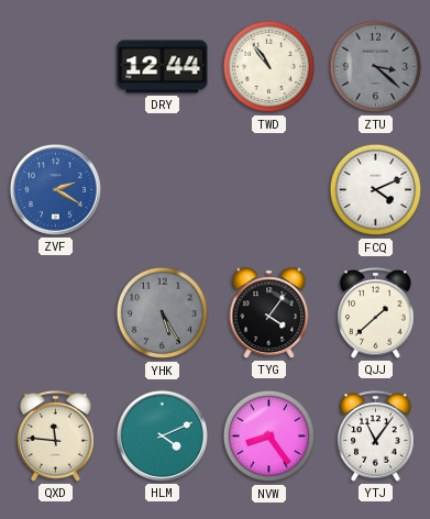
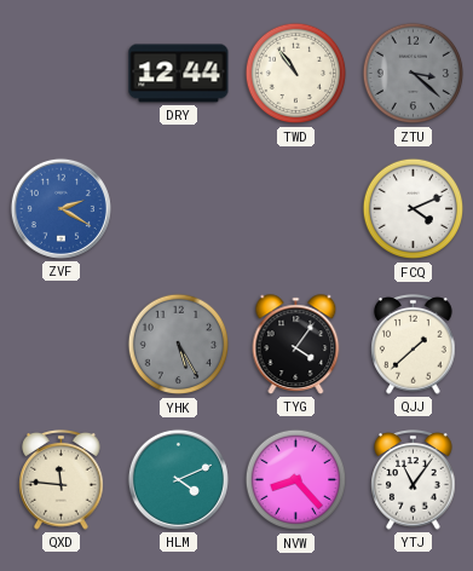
NVW: 8:24 -> 8:23
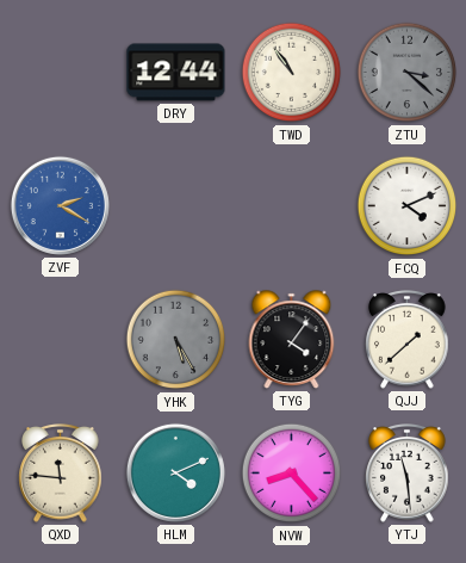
YTJ: 11:06 -> 11:29
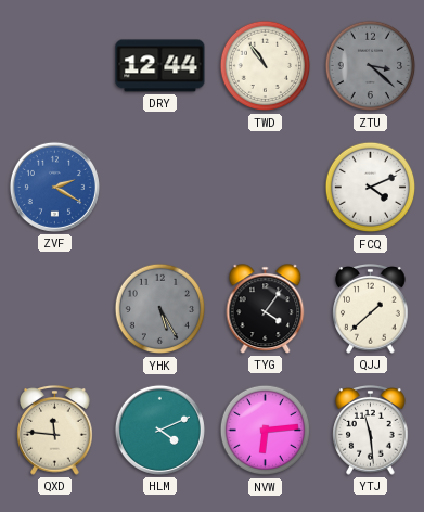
NVW: 8:23 -> 6:14
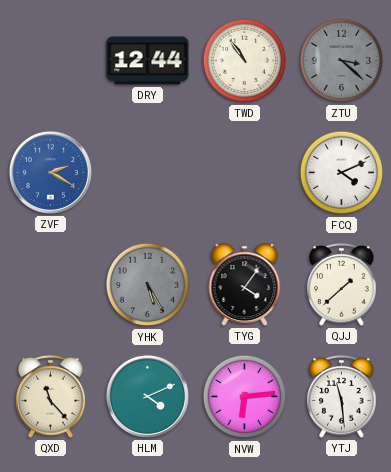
QXD: 11:46 -> 11:23
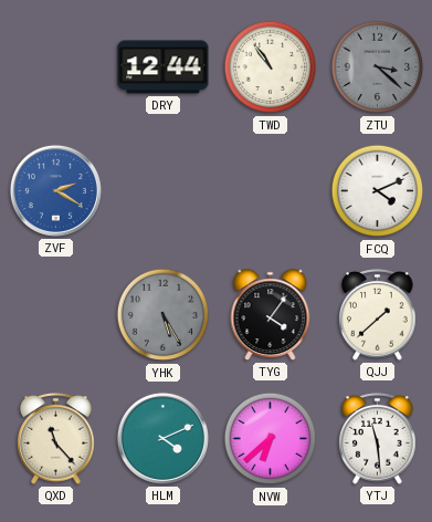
NVW: 6:14 -> 6:38
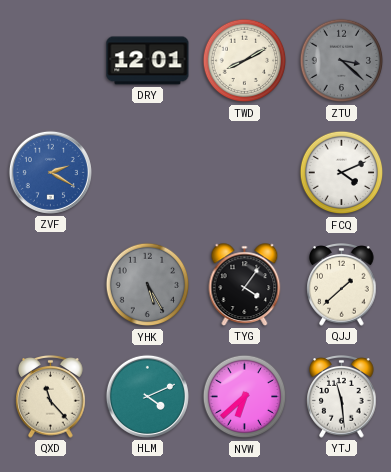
DRY: 12:44 -> 12:01
TWD: 10:54 -> 8:10
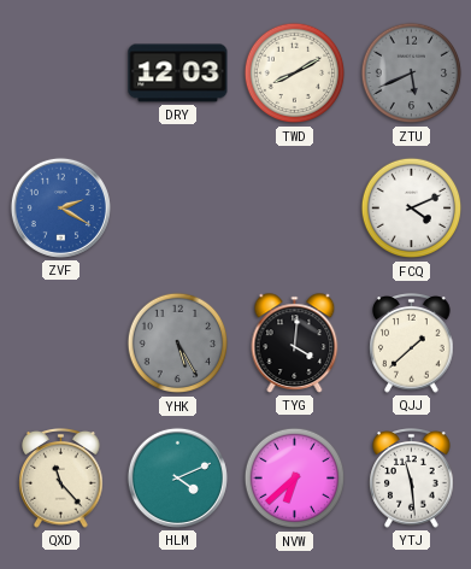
DRY: 12:01 -> 12:03
ZTU: 3:22 -> 5:41
TYG: 4:06 -> 4:01
